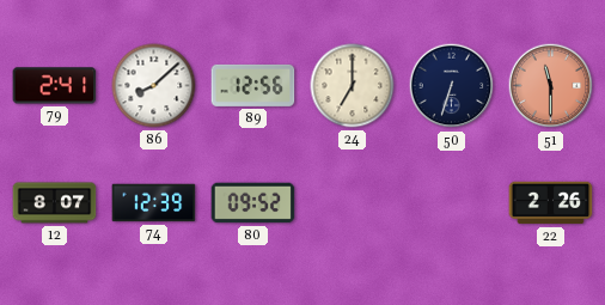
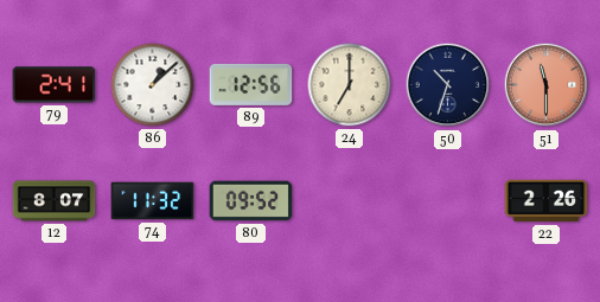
86: 8:08 -> 1:08
50: 6:33 -> 10:33
74: 12:39 -> 11:32
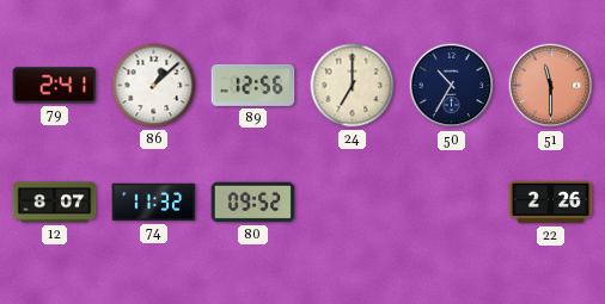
50: 10:33 -> 10:35
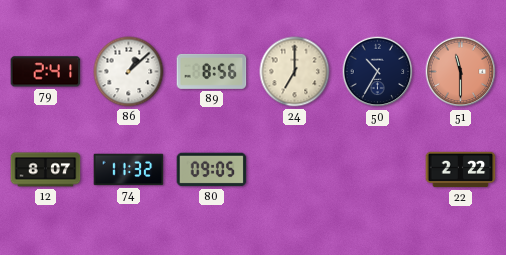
89: 12:56 -> 8:56
80: 09:52 -> 09:05
22: 2:26 -> 2:22
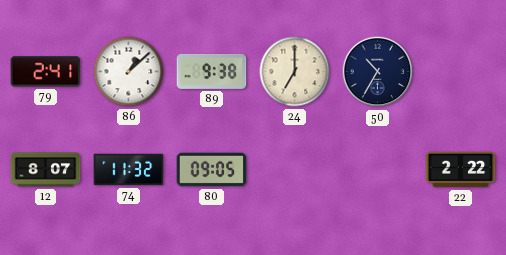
89: 8:56 -> 9:38
51: 11:30 -> none
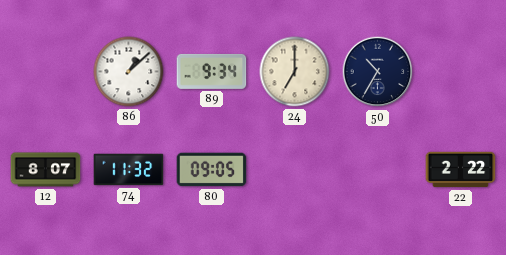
79: 2:41 -> none
89: 9:38 -> 9:34
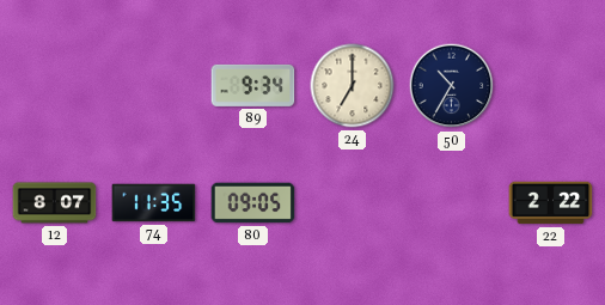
86: 1:08 -> none
74: 11:32 -> 11:35
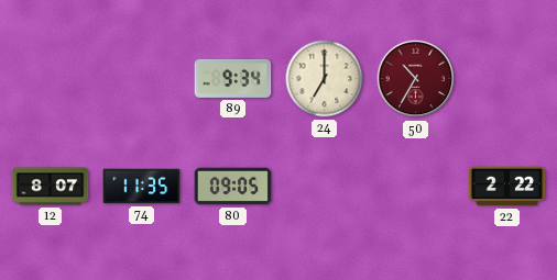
50 dial: navy -> burgundy
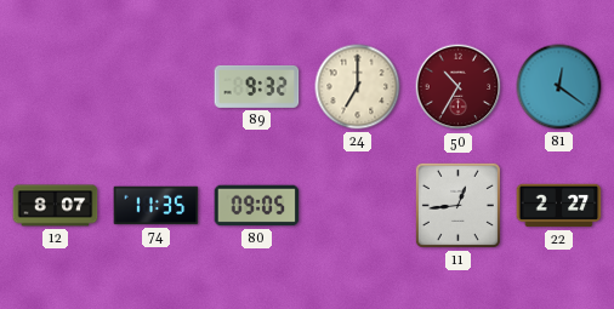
89: 9:34 -> 9:32
81: none -> 12:21
11: none -> 12:44
22: 2:22 -> 2:27
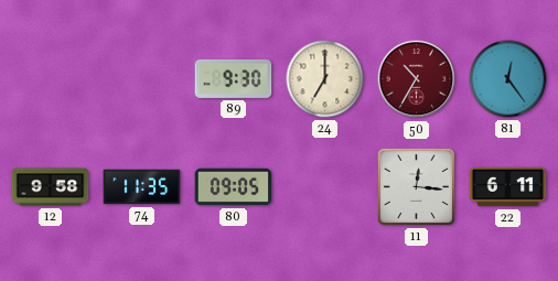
89: 9:32 -> 9:30
81: 12:21 -> 12:24
12: 8:07 -> 9:58
11: 12:44 -> 12:16
22: 2:27 -> 6:11
